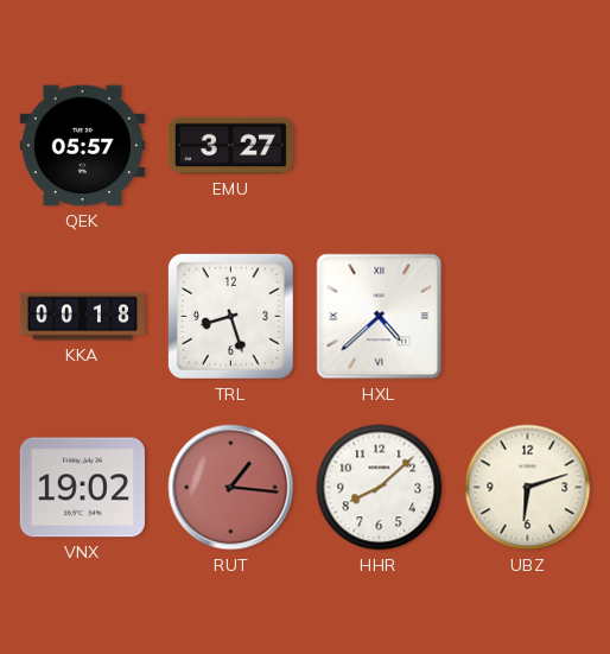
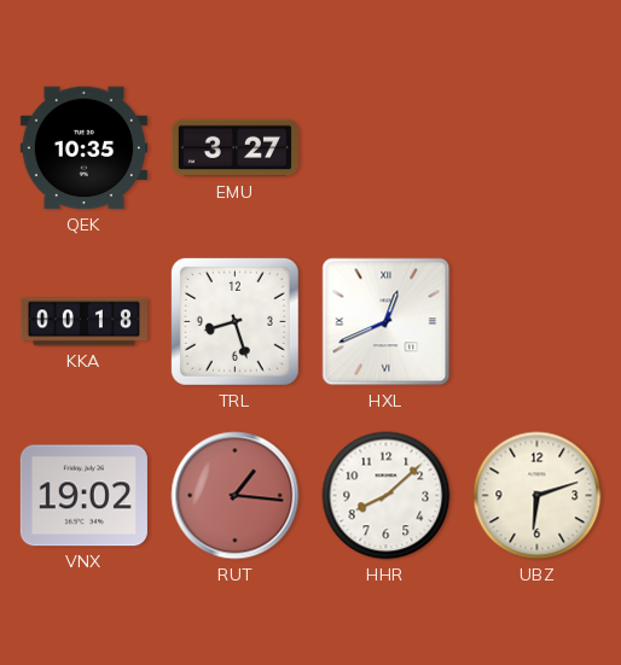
QEK: 05:57 -> 10:35
HXL: 4:38 -> 12:41
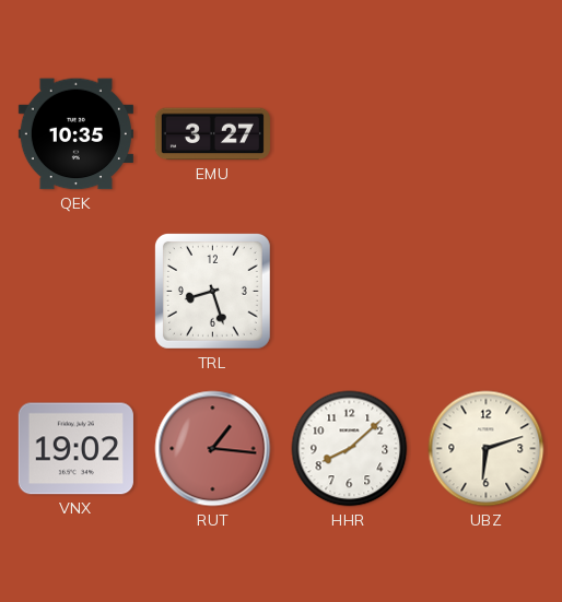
KKA: 00:18 -> none
HXL: 12:41 -> none
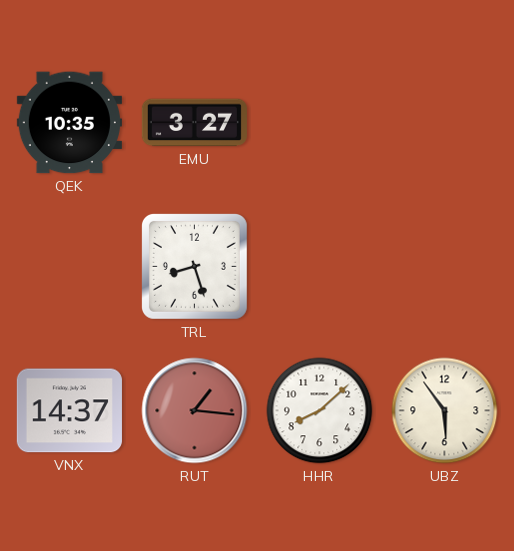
VNX: 19:02 -> 14:37
UBZ: 6:12 -> 5:54
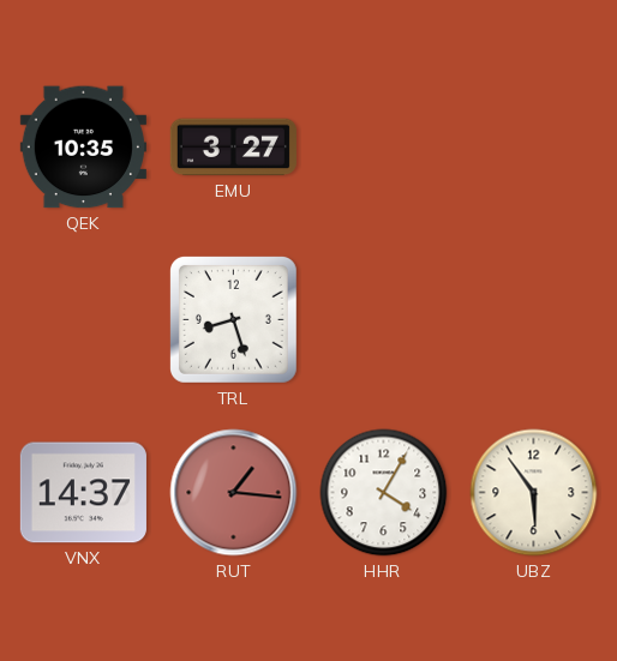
HHR: 8:08 -> 4:05
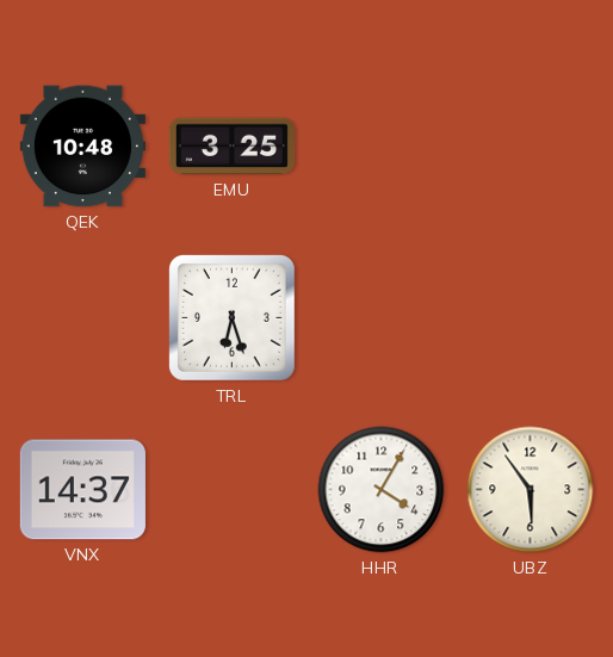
QEK: 10:35 -> 10:48
EMU: 3:27 -> 3:25
TRL: 8:27 -> 6:27
RUT: 1:16 -> none
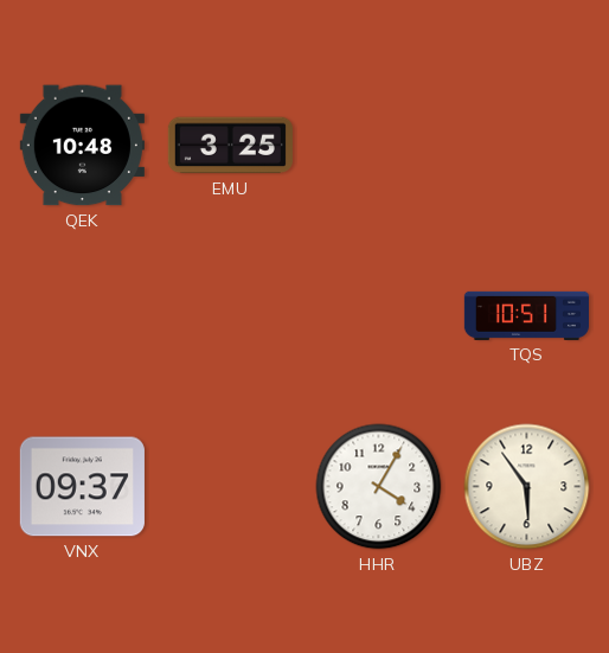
TRL: 6:27 -> none
TQS: none -> 10:51
VNX: 14:37 -> 09:37
